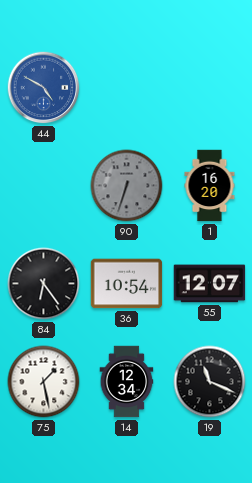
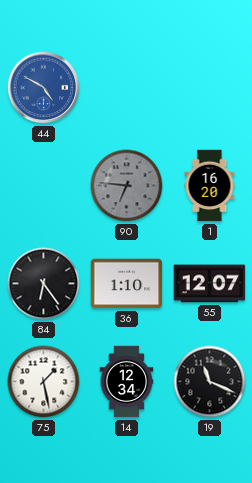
90: 6:33 -> 6:46
36: 10:54 -> 1:10
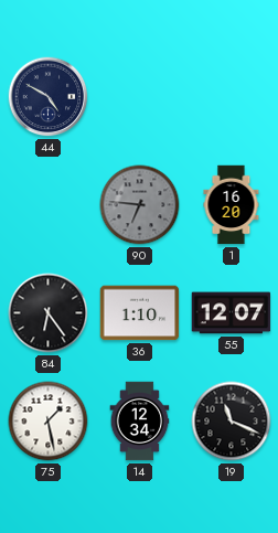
44 dial: blue -> navy
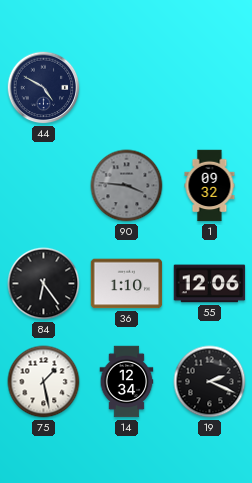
90: 6:46 -> 3:46
1: 16:20 -> 09:32
55: 12:07 -> 12:06
19: 11:19 -> 2:19
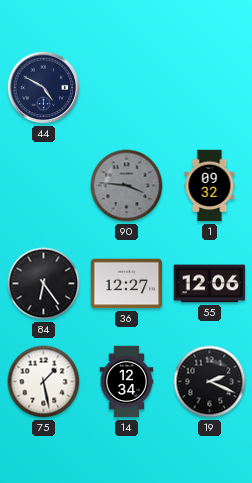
36: 1:10 -> 12:27
